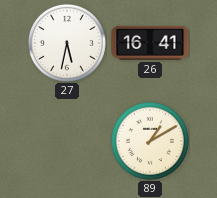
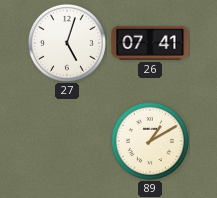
27: 5:32 -> 5:03
26: 16:41 -> 07:41
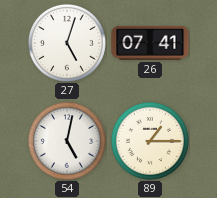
54: none -> 5:02
89: 1:10 -> 1:15
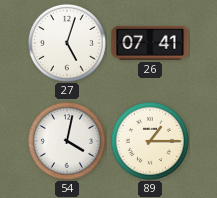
54: 5:02 -> 4:02
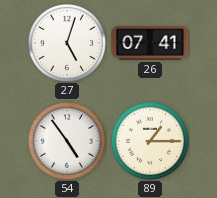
54: 4:02 -> 4:54
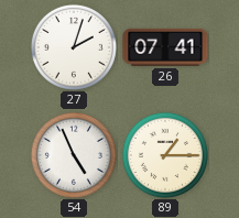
27: 5:03 -> 2:03
54: 4:54 -> 4:56
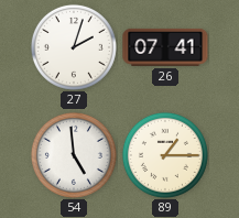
54: 4:56 -> 4:59
